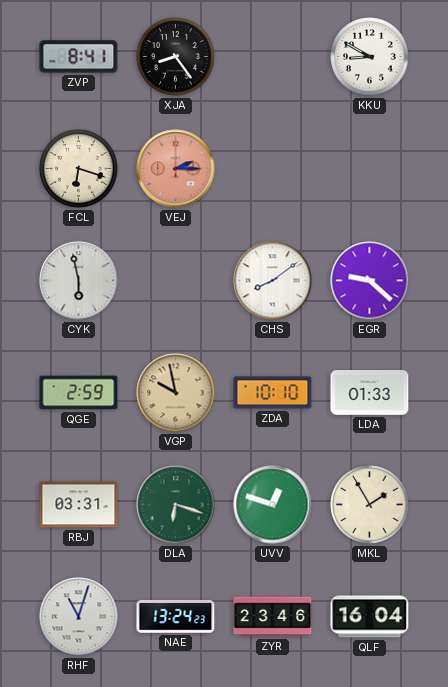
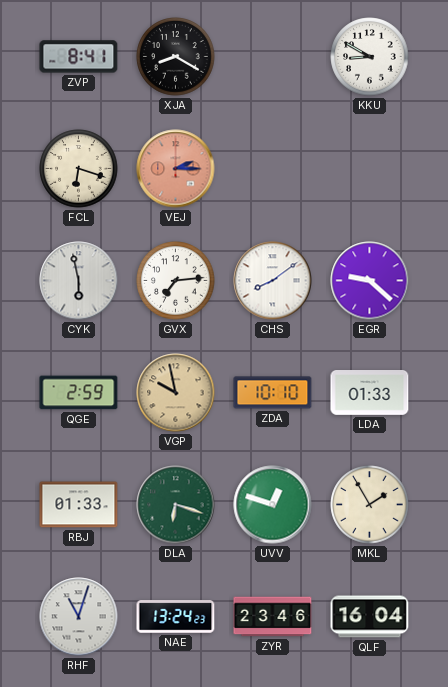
XJA: 8:24 -> 8:20
GVX: none -> 7:14
RBJ: 03:31 -> 01:33
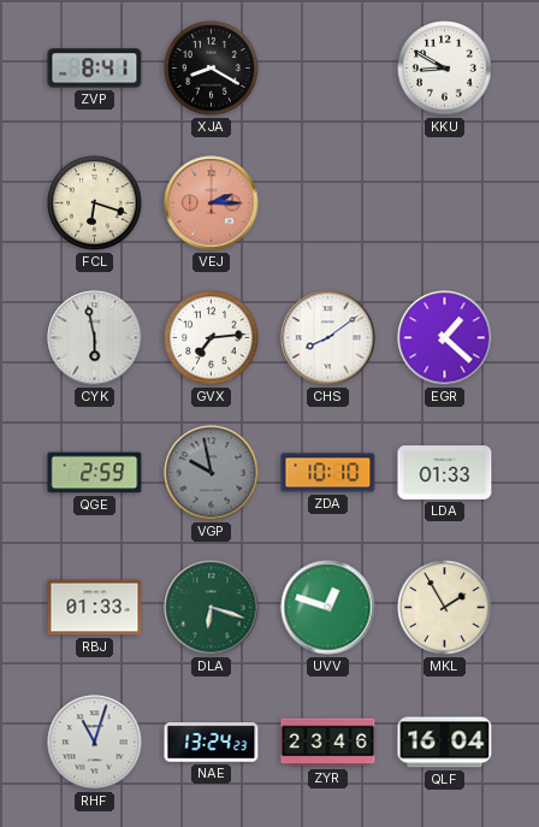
EGR: 9:22 -> 1:22
VGP dial: champagne -> grey
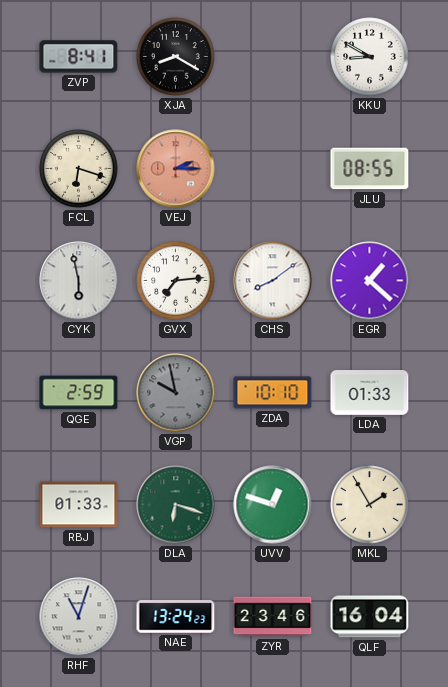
JLU: none -> 08:55
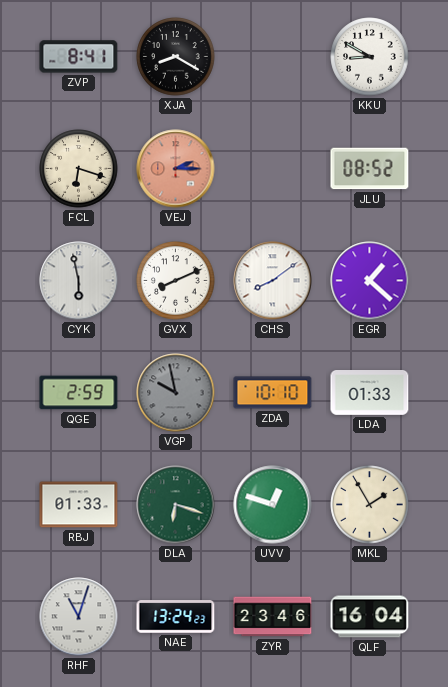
JLU: 08:55 -> 08:52
GVX: 7:14 -> 8:11
